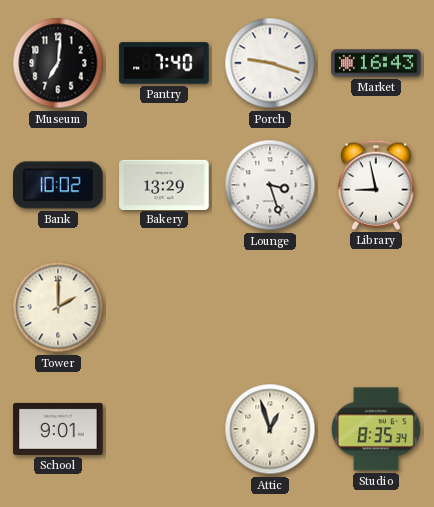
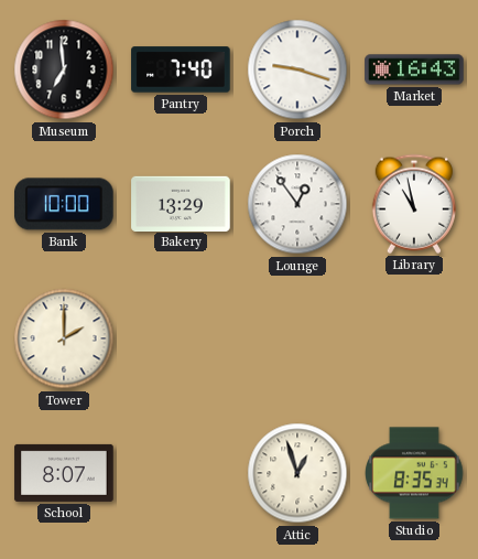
Museum: 7:01 -> 6:59
Bank: 10:02 -> 10:00
Lounge: 3:27 -> 12:54
Library: 8:58 -> 10:58
School: 9:01 -> 8:07
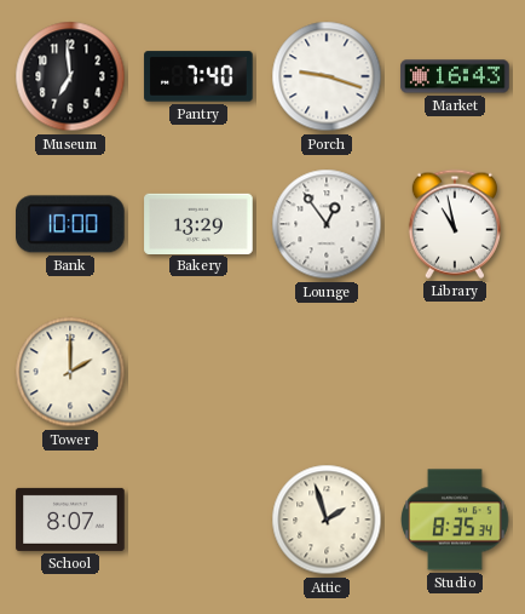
Attic: 12:57 -> 1:57
